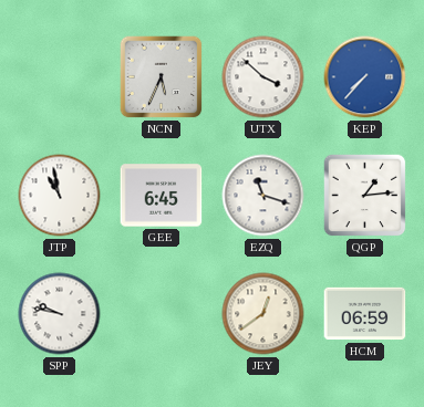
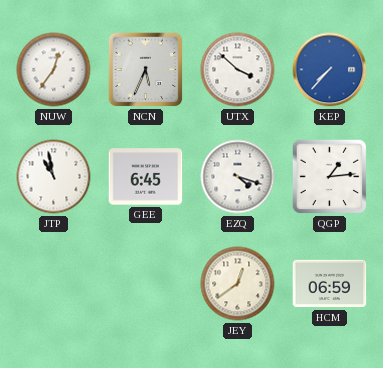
NUW: none -> 12:36
EZQ: 11:18 -> 4:18
SPP: 9:47 -> none
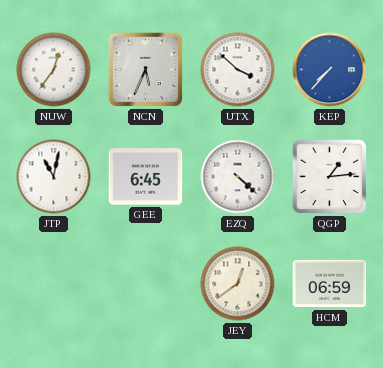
JTP: 10:58 -> 11:02
EZQ: 4:18 -> 4:22
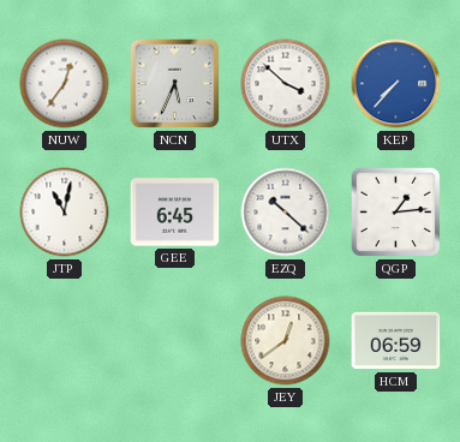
EZQ: 4:22 -> 10:22
